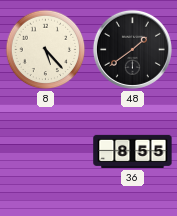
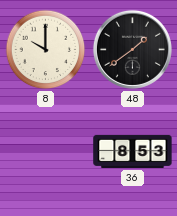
8: 5:23 -> 10:00
36: 8:55 -> 8:53
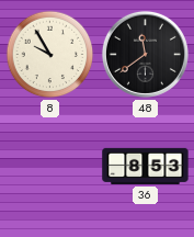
8: 10:00 -> 9:55
48: 1:39 -> 11:39
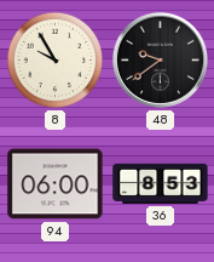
48: 11:39 -> 9:39
94: none -> 06:00
